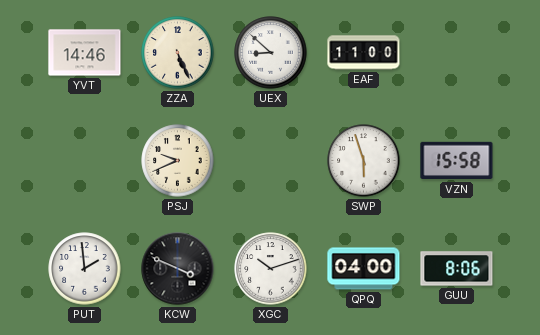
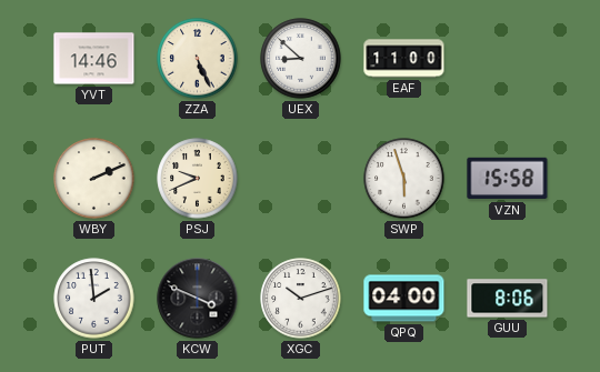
WBY: none -> 2:11
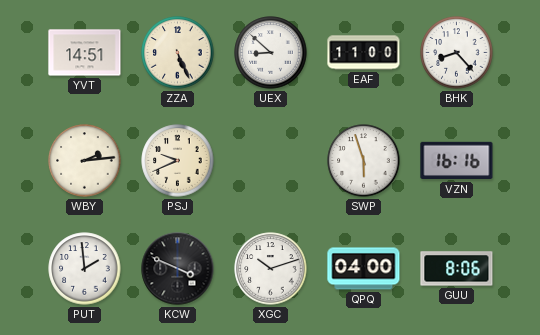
YVT: 14:46 -> 14:51
BHK: none -> 8:23
WBY: 2:11 -> 2:14
VZN: 15:58 -> 16:16
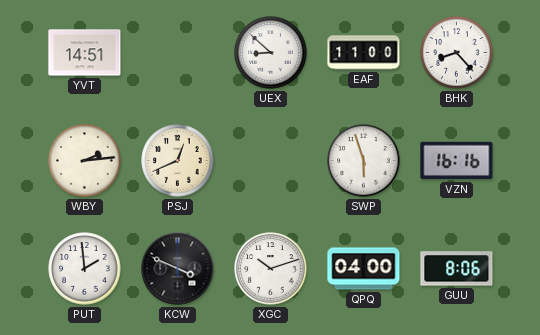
ZZA: 5:26 -> none
PSJ: 9:41 -> 12:41
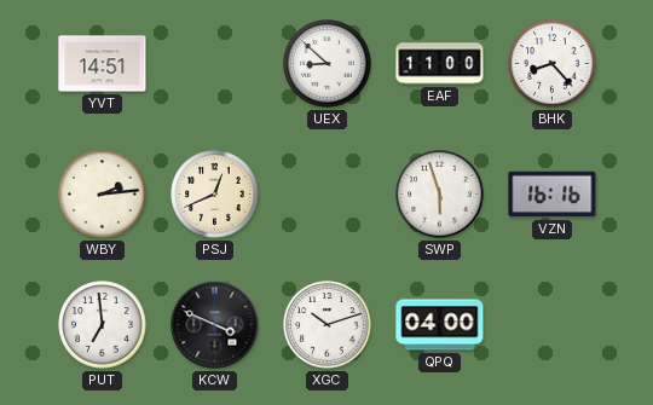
PUT: 1:59 -> 6:59
GUU: 8:06 -> none
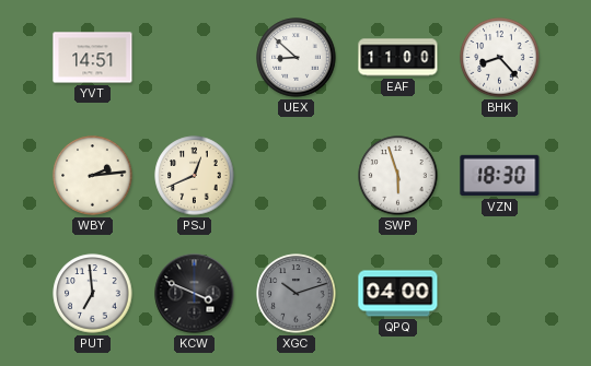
VZN: 16:16 -> 18:30
XGC dial: white -> grey
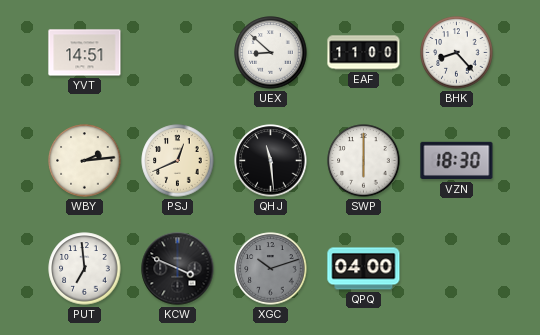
QHJ: none -> 11:29
SWP: 5:57 -> 6:00
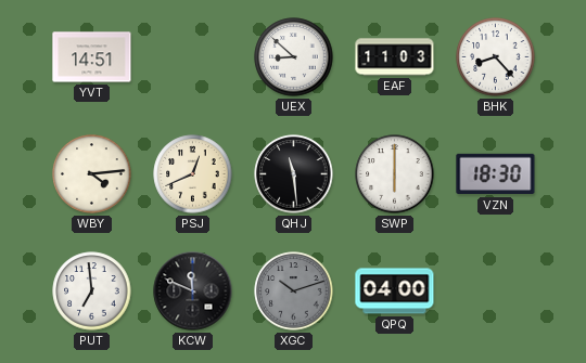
EAF: 11:00 -> 11:03
WBY: 2:14 -> 4:14
KCW: 3:49 -> 11:49
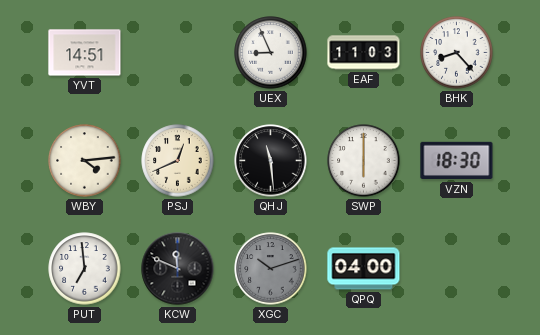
UEX: 8:52 -> 8:56
